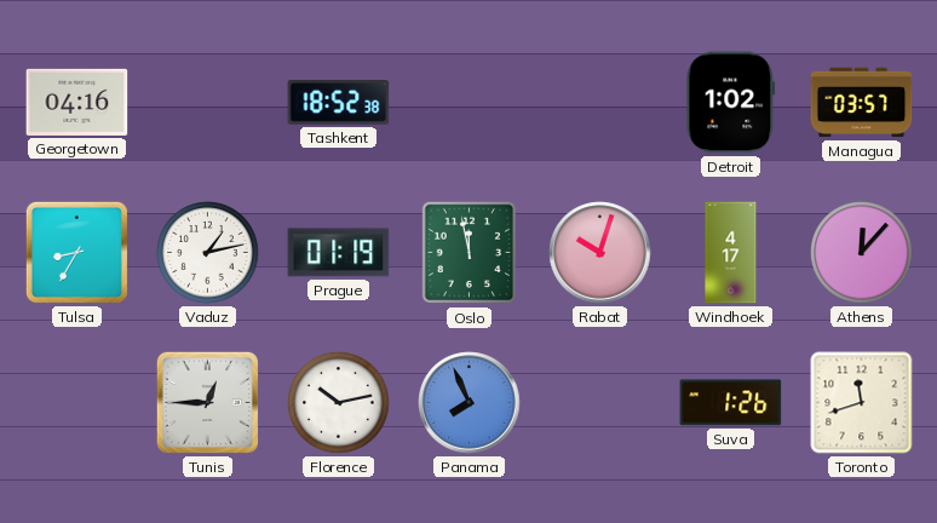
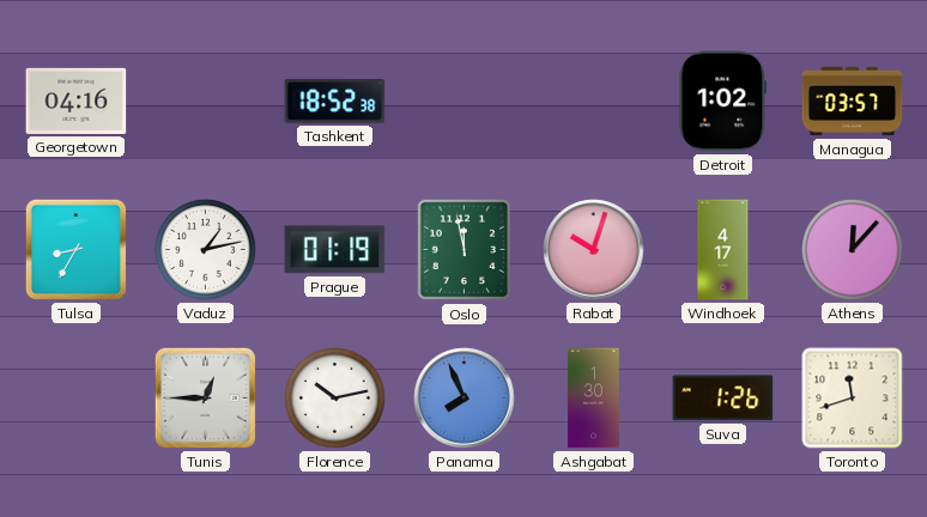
Ashgabat: none -> 1:30
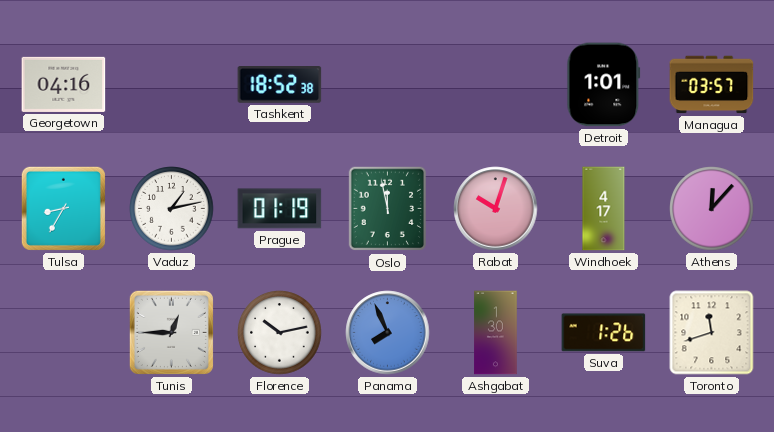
Detroit: 1:02 -> 1:01
